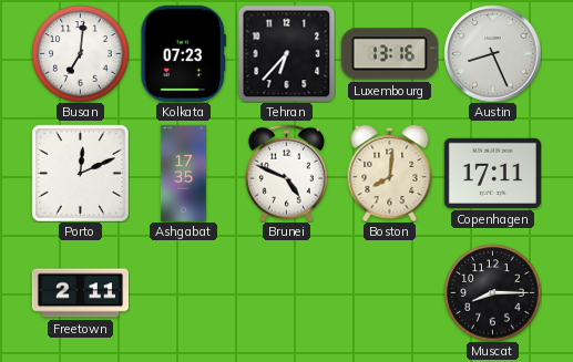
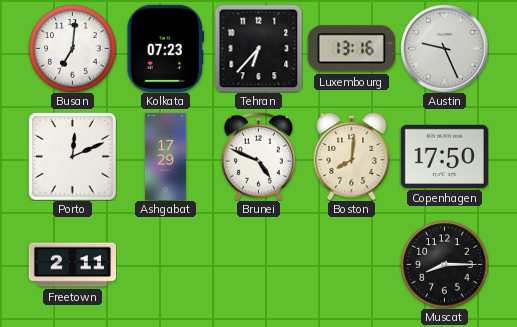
Austin: 8:26 -> 9:26
Ashgabat: 17:35 -> 17:29
Copenhagen: 17:11 -> 17:50
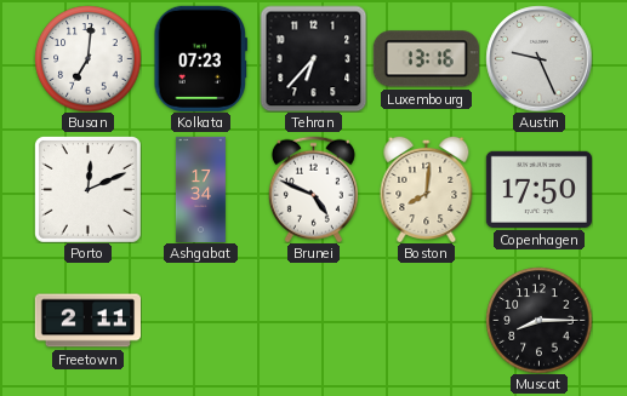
Ashgabat: 17:29 -> 17:34
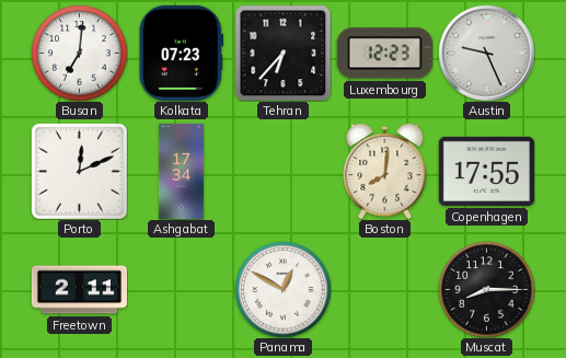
Luxembourg: 13:16 -> 12:23
Brunei: 4:49 -> none
Copenhagen: 17:50 -> 17:55
Panama: none -> 12:50
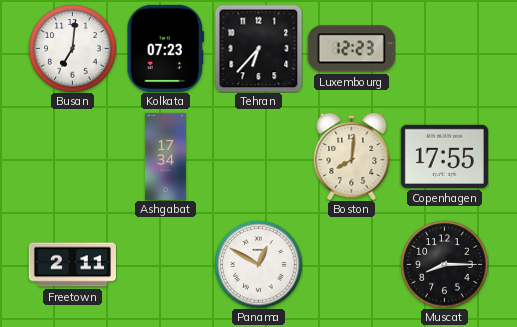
Austin: 9:26 -> none
Porto: 12:11 -> none
